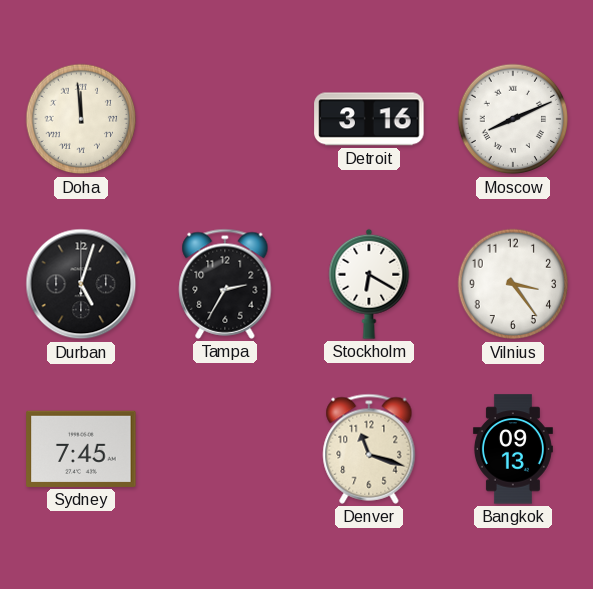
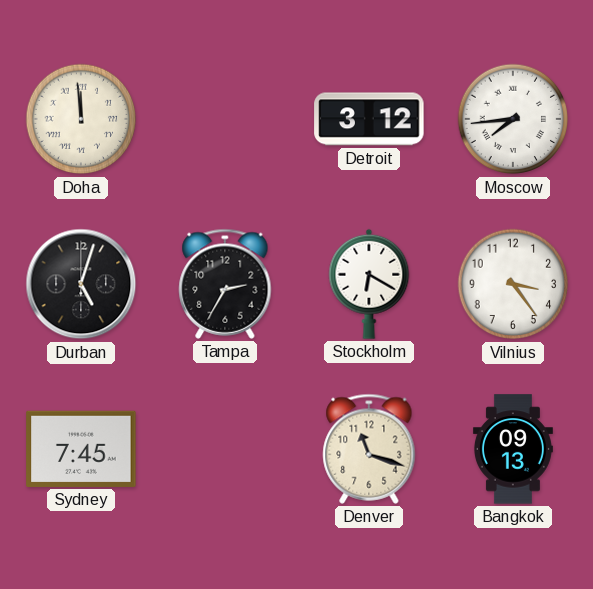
Detroit: 3:16 -> 3:12
Moscow: 8:11 -> 7:44
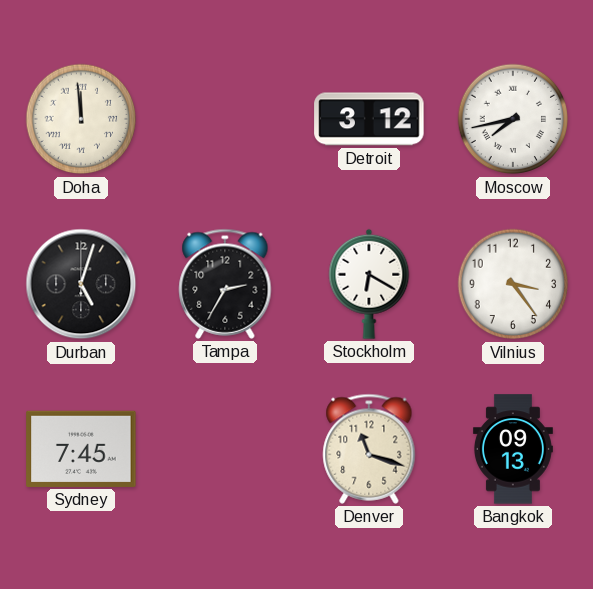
Moscow: 7:44 -> 7:43
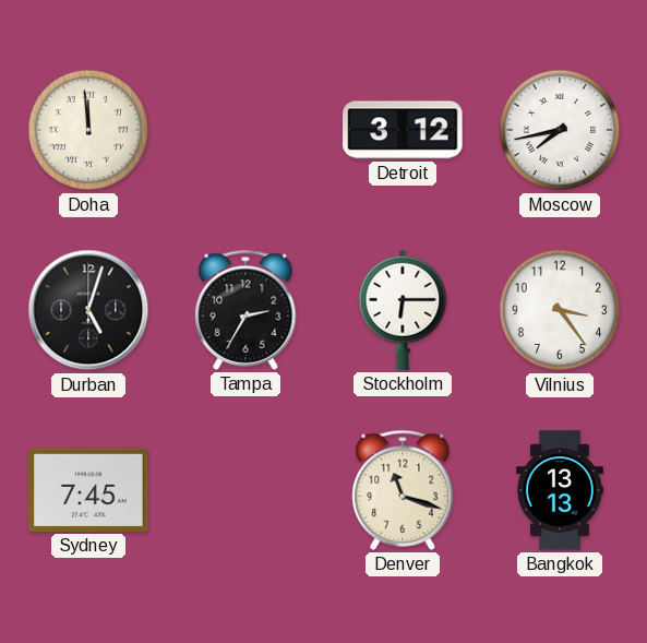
Stockholm: 6:20 -> 6:15
Bangkok: 09:13 -> 13:13
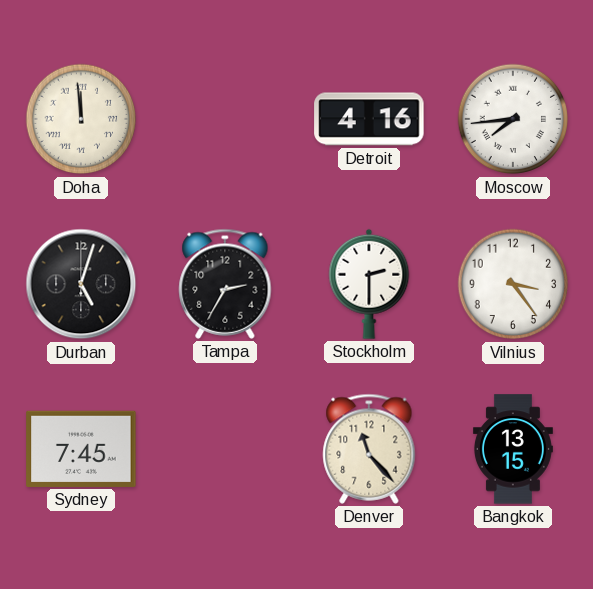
Detroit: 3:12 -> 4:16
Moscow: 7:43 -> 7:44
Stockholm: 6:15 -> 2:30
Denver: 11:18 -> 11:23
Bangkok: 13:13 -> 13:15
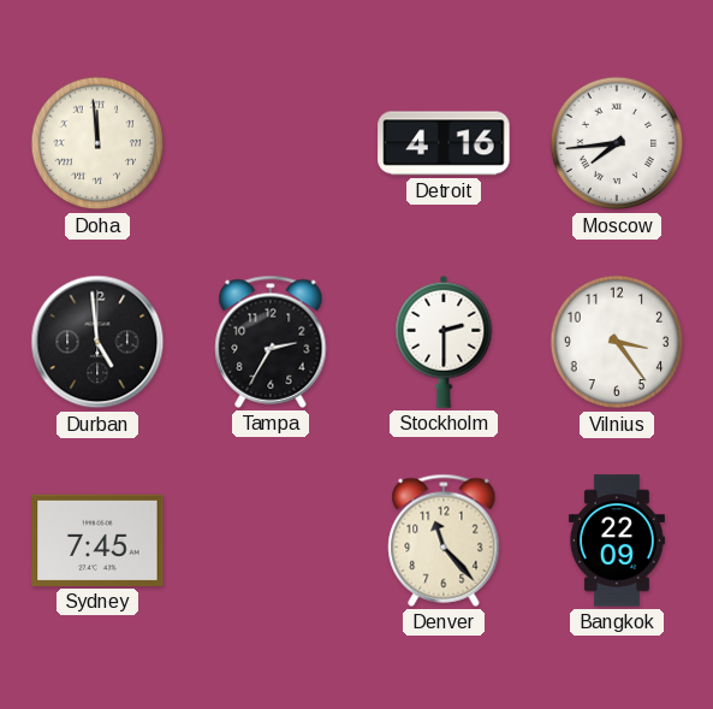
Durban: 5:03 -> 4:59
Bangkok: 13:15 -> 22:09
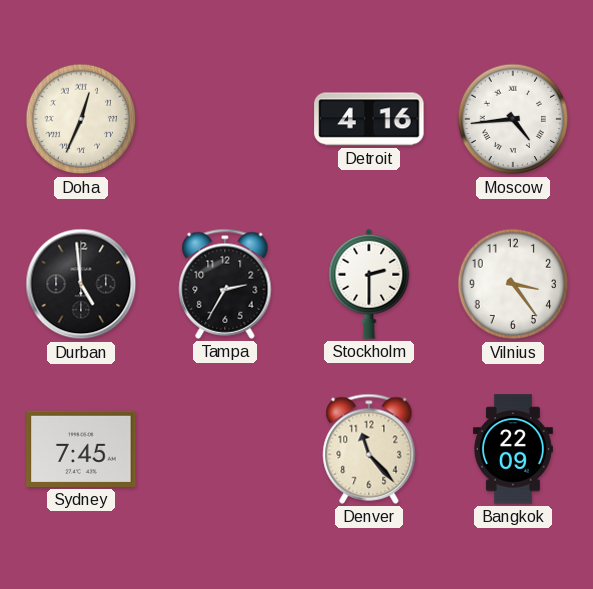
Doha: 11:59 -> 12:34
Moscow: 7:44 -> 4:44
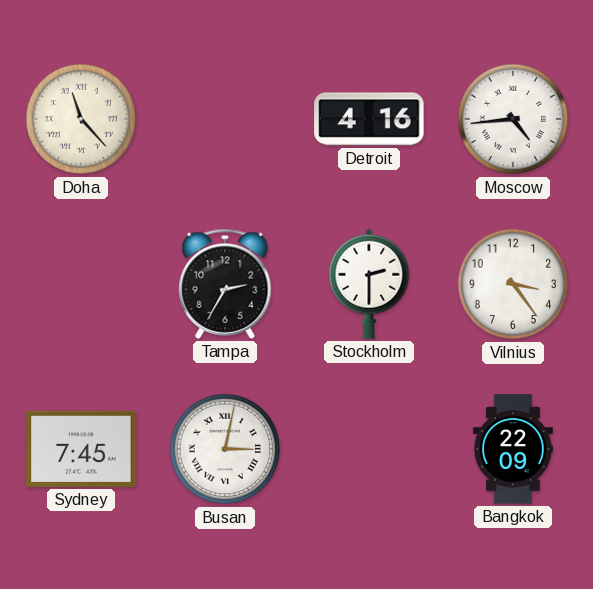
Doha: 12:34 -> 11:23
Durban: 4:59 -> none
Busan: none -> 3:02
Denver: 11:23 -> none
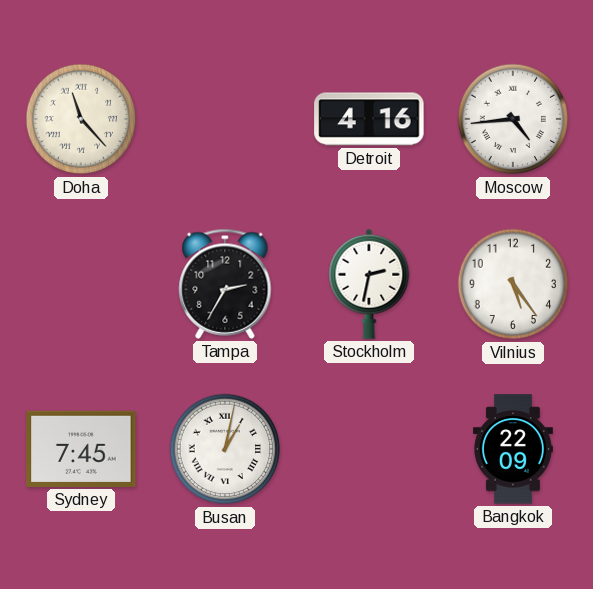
Stockholm: 2:30 -> 2:32
Vilnius: 3:24 -> 5:24
Busan: 3:02 -> 1:02
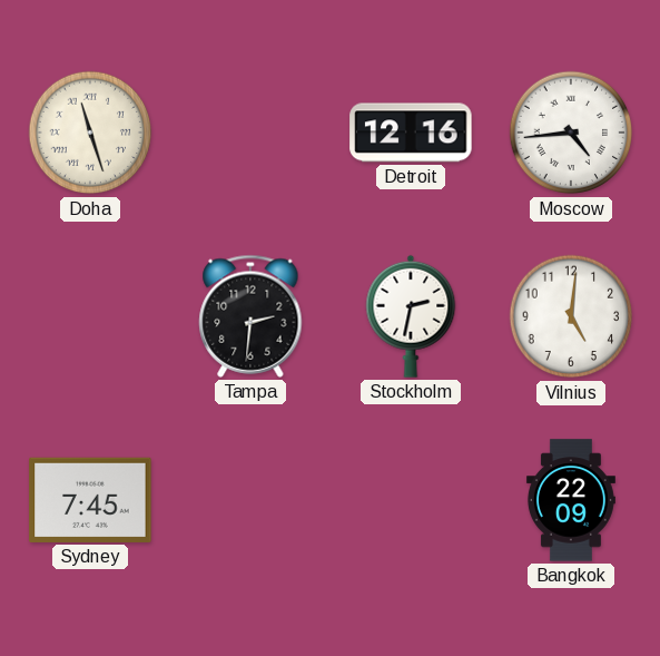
Doha: 11:23 -> 11:27
Detroit: 4:16 -> 12:16
Tampa: 2:35 -> 2:31
Vilnius: 5:24 -> 5:01
Busan: 1:02 -> none
